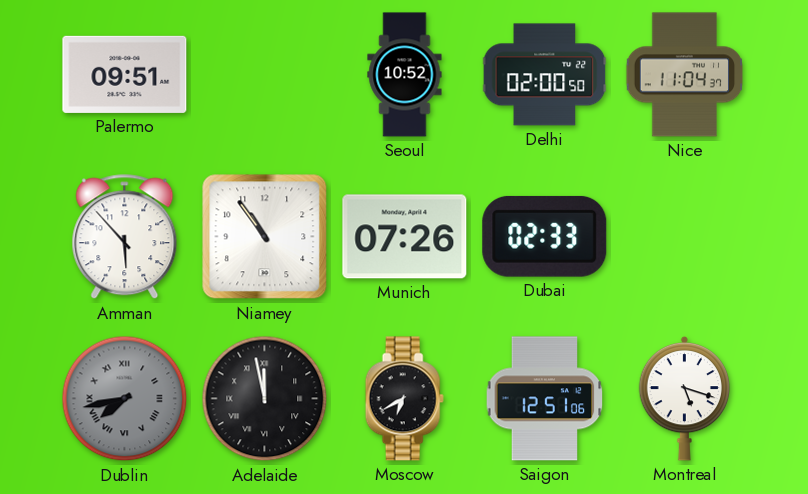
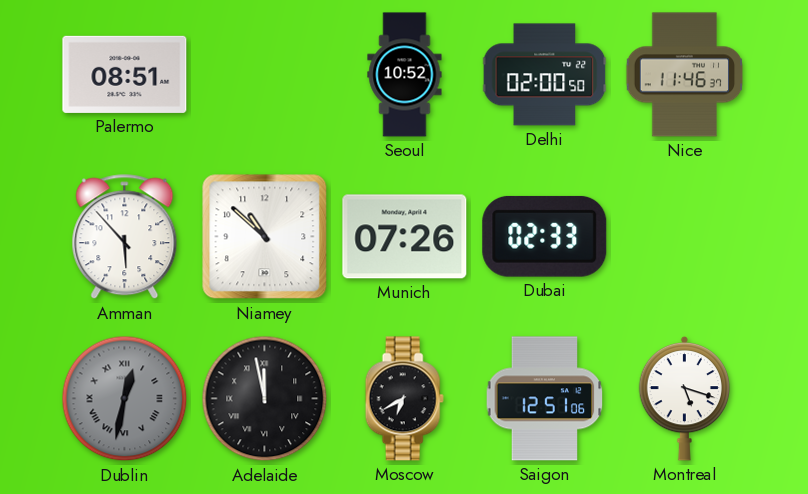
Palermo: 09:51 -> 08:51
Nice: 11:04 -> 11:46
Niamey: 10:54 -> 10:52
Dublin: 7:43 -> 12:32
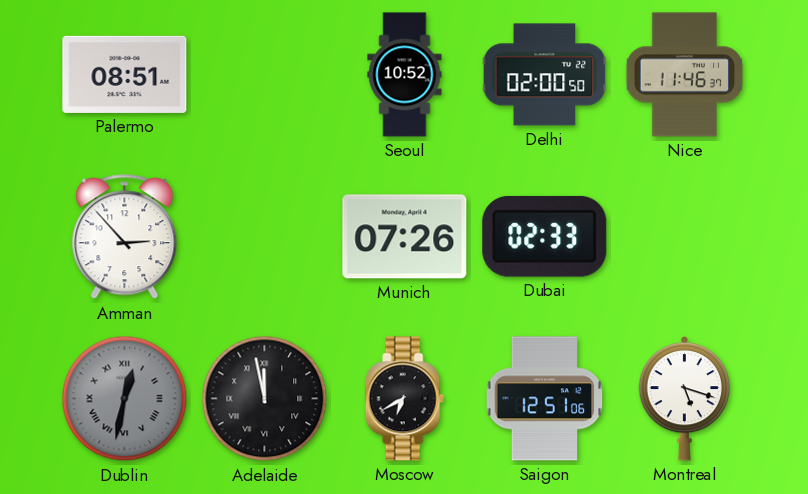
Amman: 5:53 -> 2:53
Niamey: 10:52 -> none
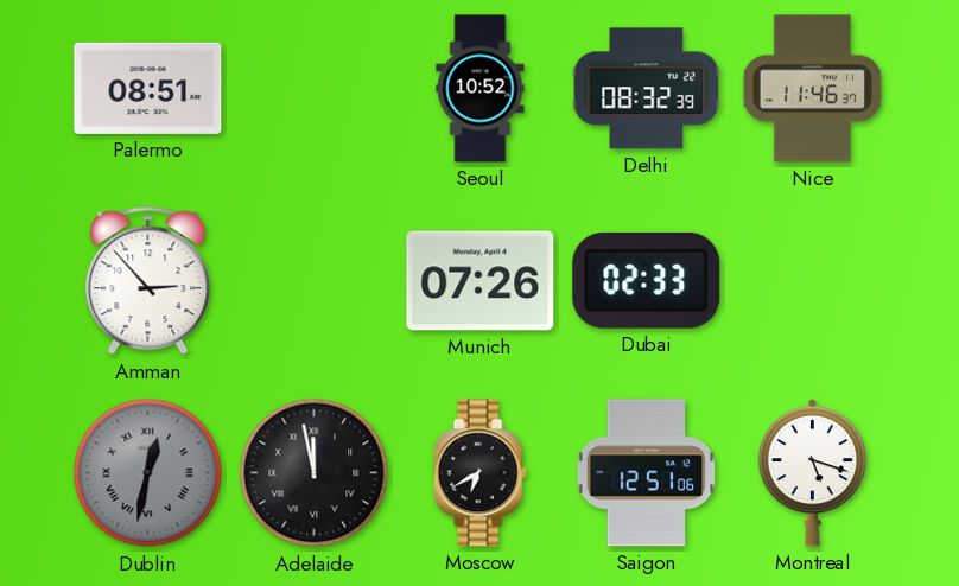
Delhi: 02:00 -> 08:32
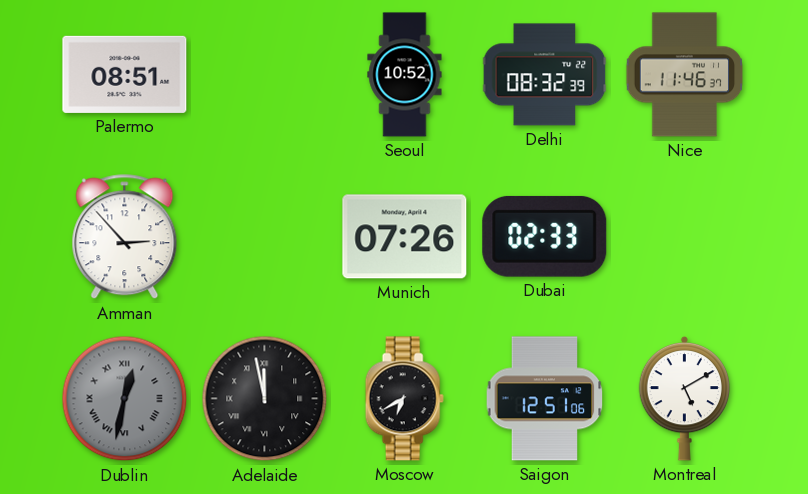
Montreal: 5:18 -> 5:10
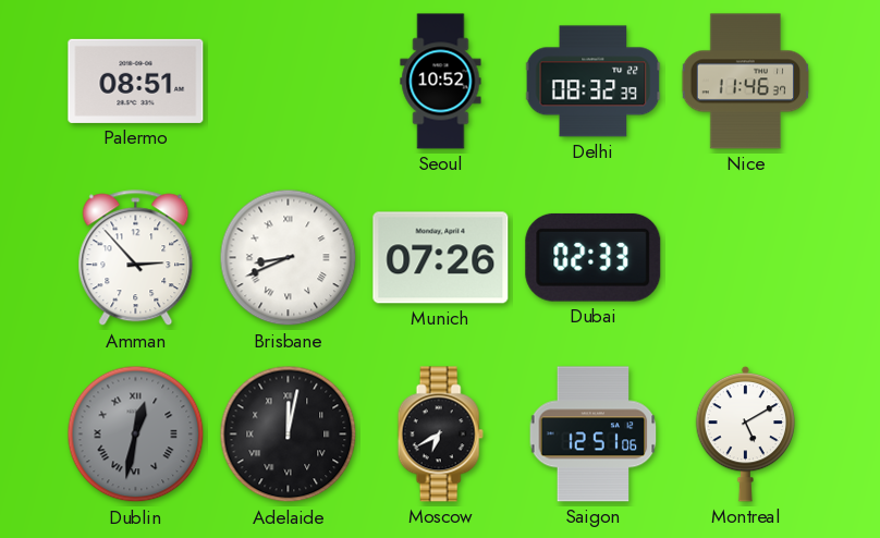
Brisbane: none -> 8:41
Adelaide: 11:58 -> 12:02
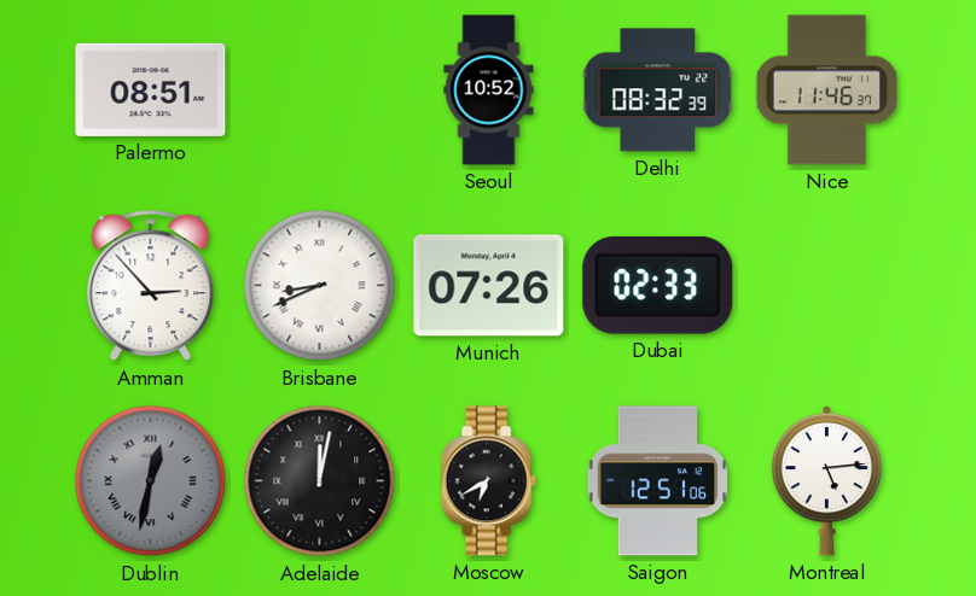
Montreal: 5:10 -> 5:14
